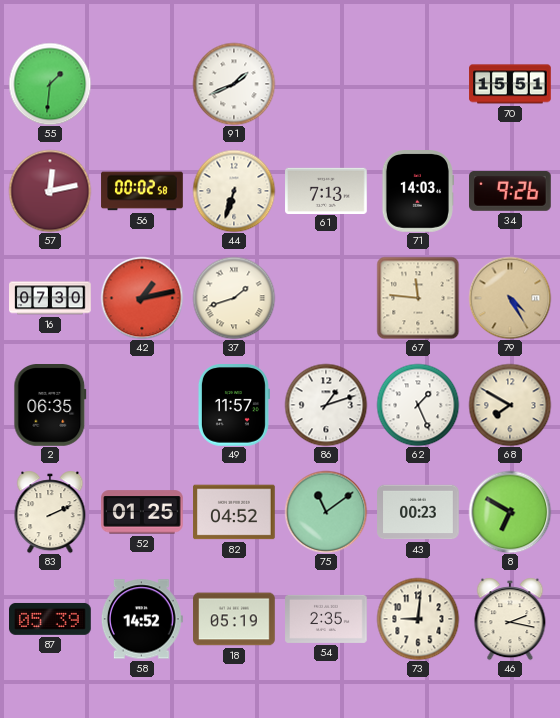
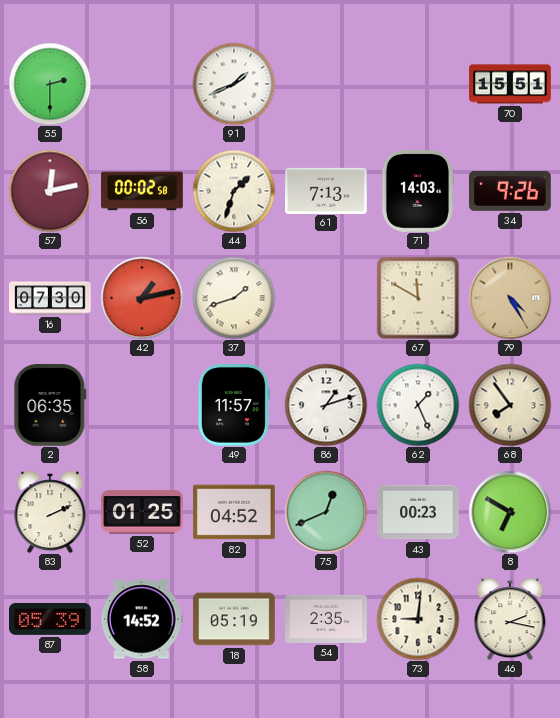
55: 1:31 -> 2:30
44: 6:33 -> 1:33
67: 11:46 -> 11:50
68: 7:50 -> 7:54
75: 11:09 -> 12:41
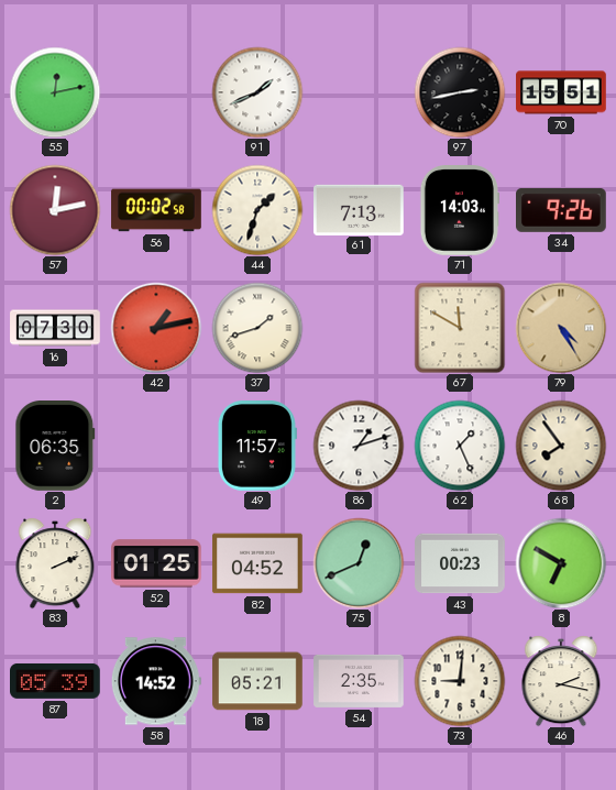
55: 2:30 -> 12:13
97: none -> 2:43
18: 05:19 -> 05:21
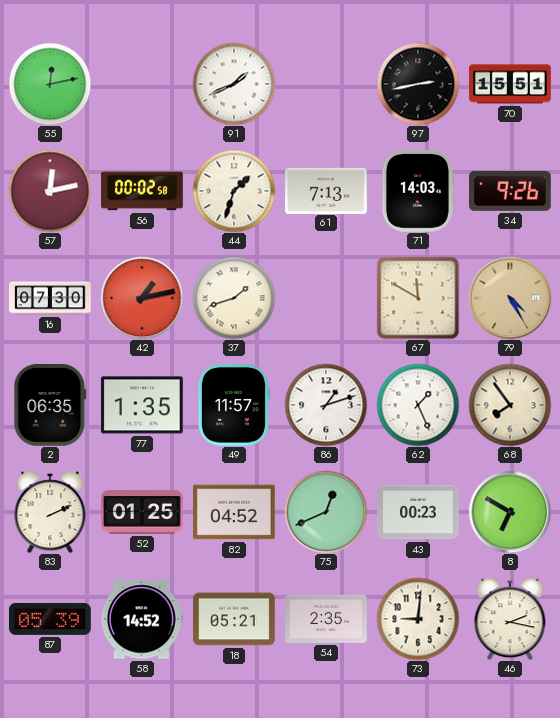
77: none -> 1:35
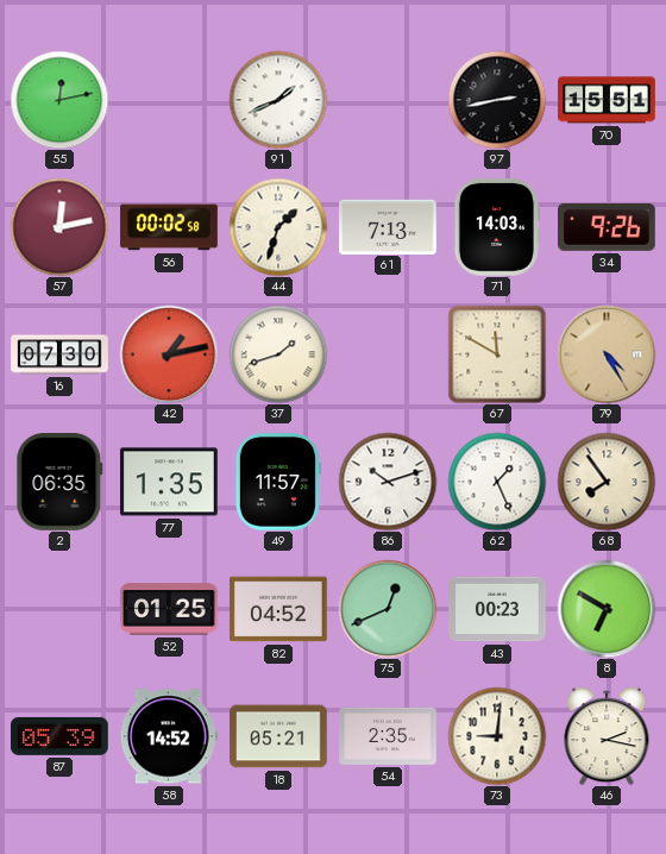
86: 1:12 -> 10:12
83: 2:11 -> none
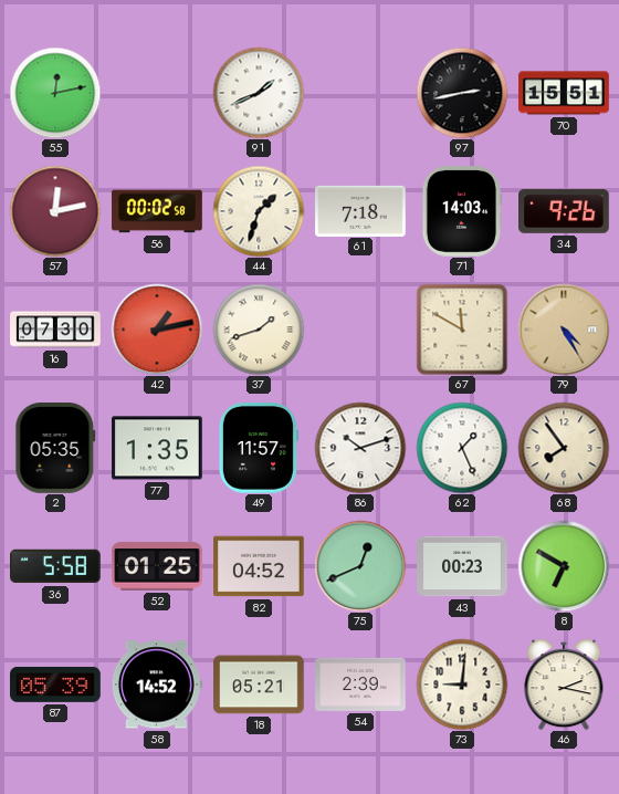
61: 7:13 -> 7:18
2: 06:35 -> 05:35
36: none -> 5:58
54: 2:35 -> 2:39
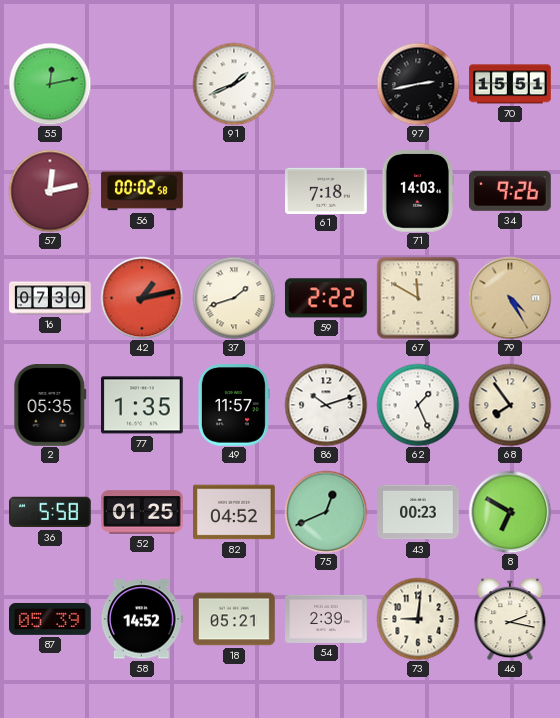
44: 1:33 -> none
59: none -> 2:22
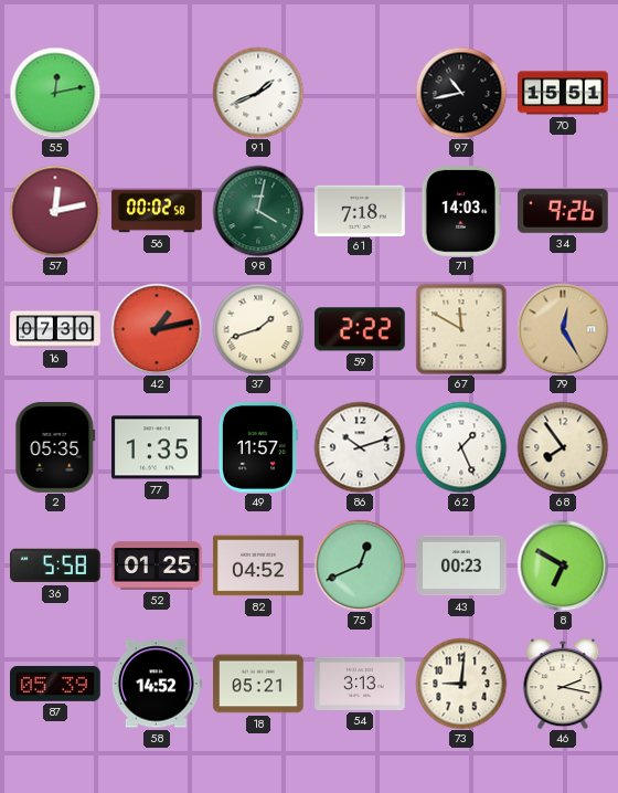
97: 2:43 -> 10:43
98: none -> 4:02
79: 4:25 -> 12:25
54: 2:39 -> 3:13
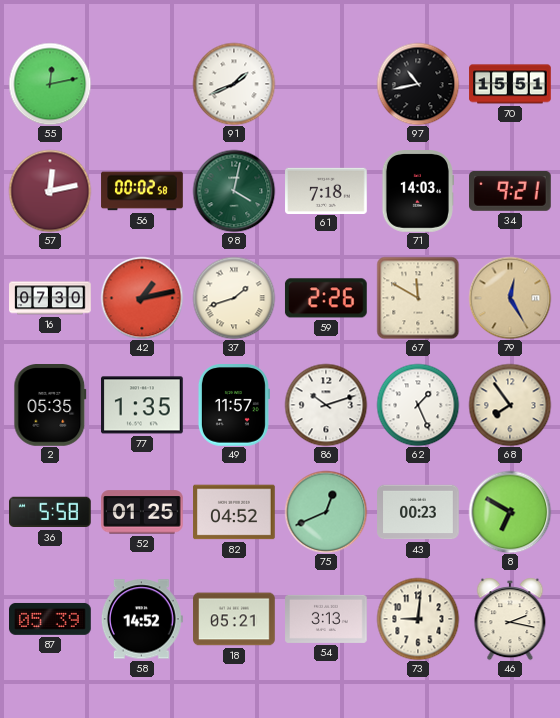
34: 9:26 -> 9:21
59: 2:22 -> 2:26
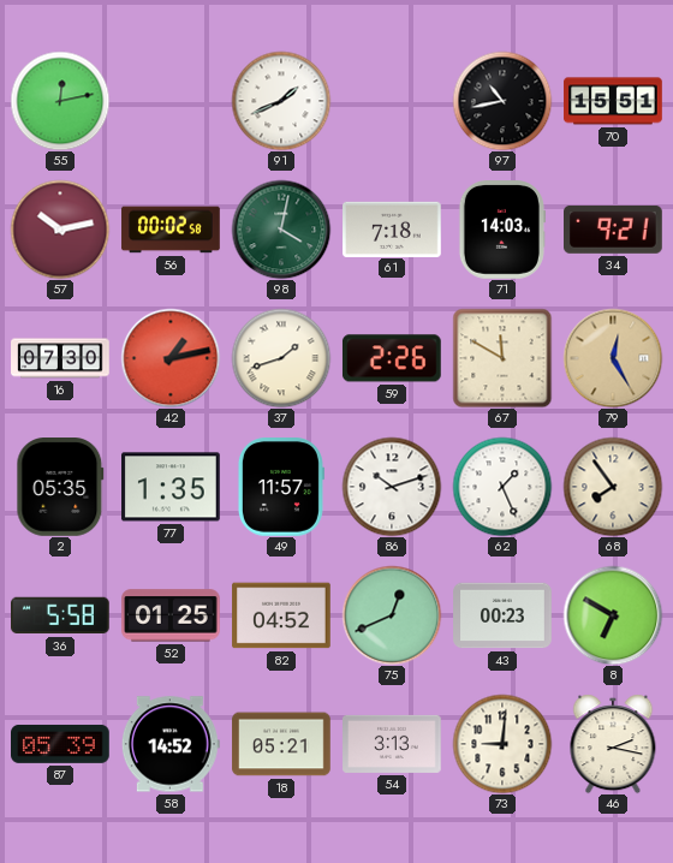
57: 12:13 -> 10:13
